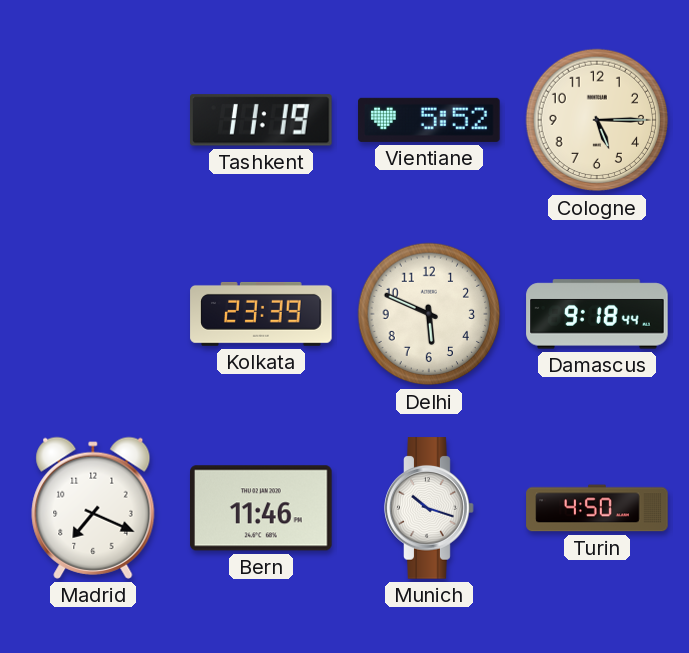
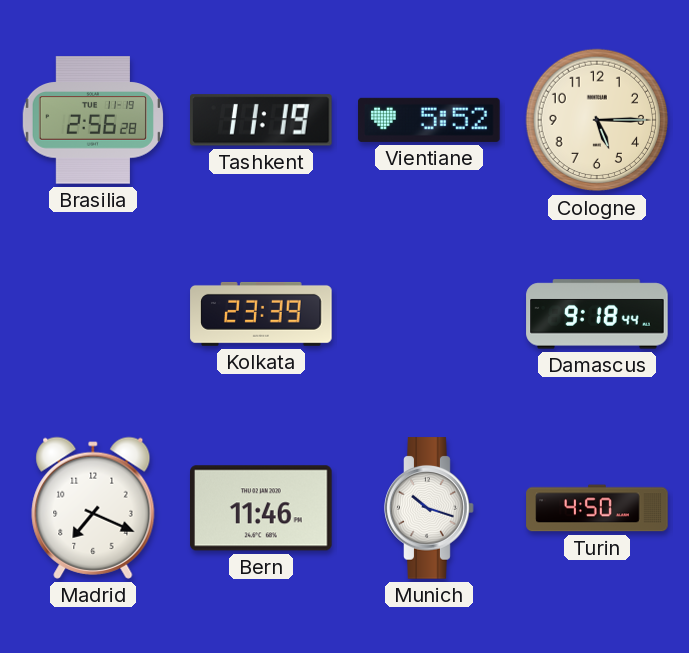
Brasilia: none -> 2:56
Delhi: 5:49 -> none
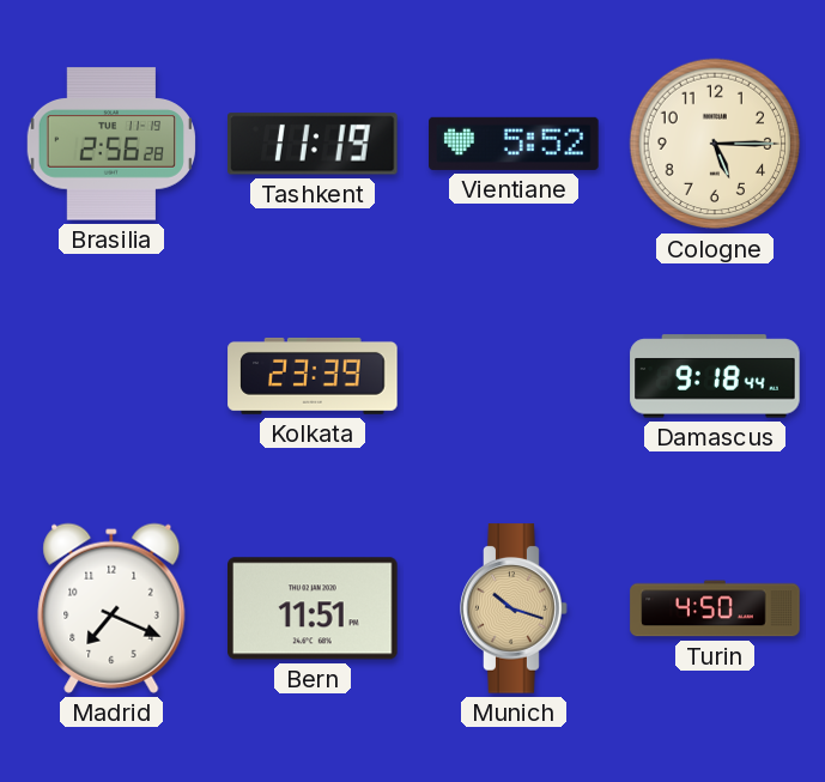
Bern: 11:46 -> 11:51
Munich dial: white -> champagne
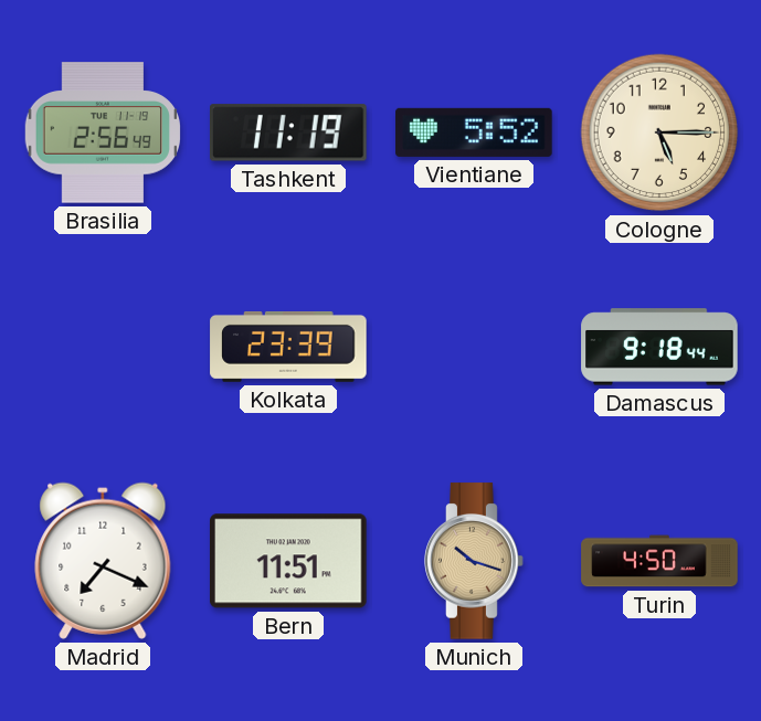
Brasilia: 2:56:28 -> 2:56:49
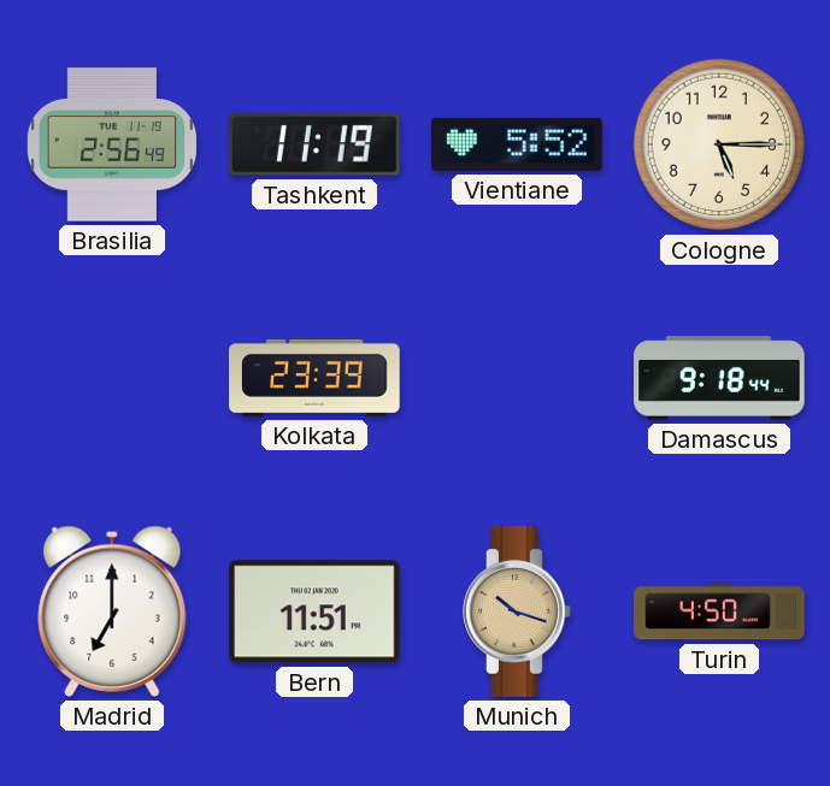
Madrid: 7:19 -> 7:00
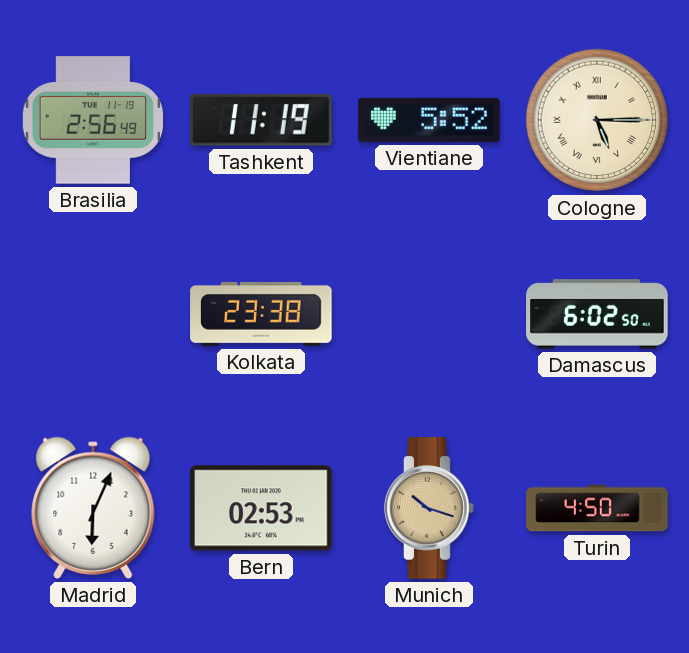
Cologne numerals: Arabic -> Roman
Kolkata: 23:39 -> 23:38
Damascus: 9:18 -> 6:02
Madrid: 7:00 -> 6:04
Bern: 11:51 -> 02:53
